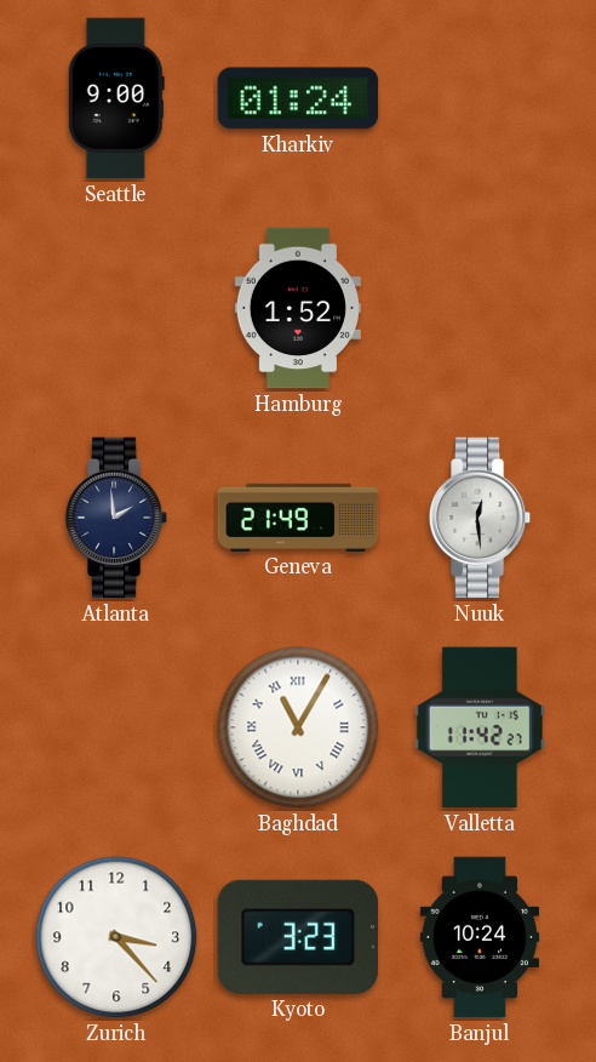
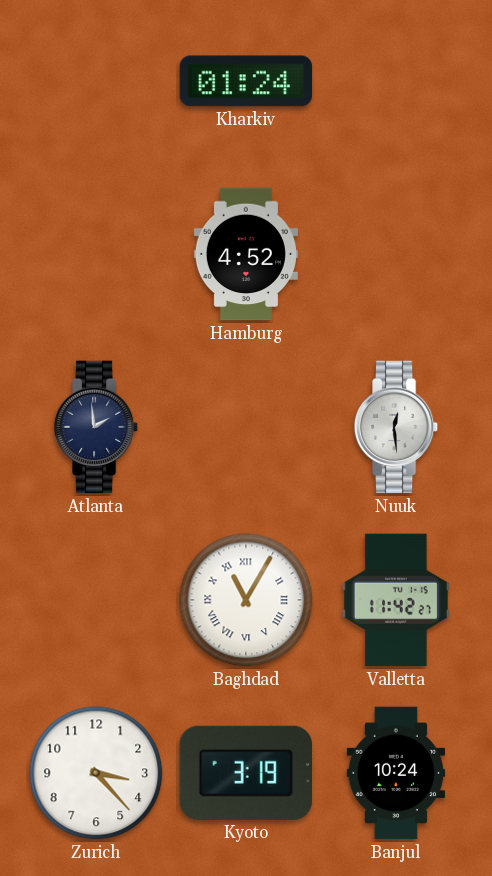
Seattle: 9:00 -> none
Hamburg: 1:52 -> 4:52
Geneva: 21:49 -> none
Kyoto: 3:23 -> 3:19
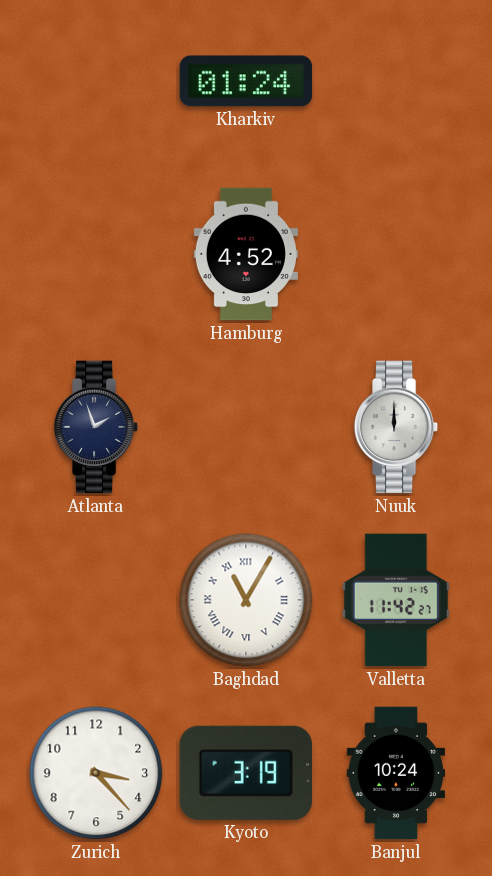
Atlanta: 1:59 -> 1:57
Nuuk: 12:29 -> 12:00
